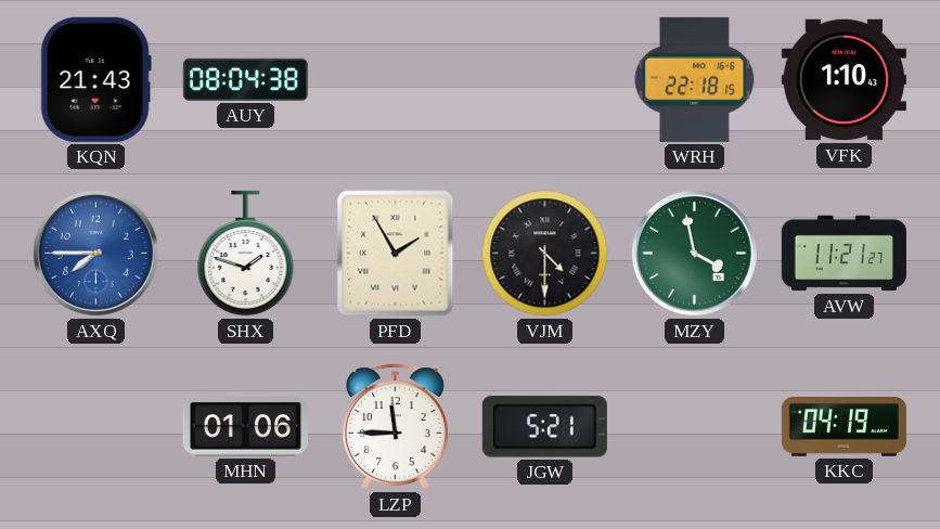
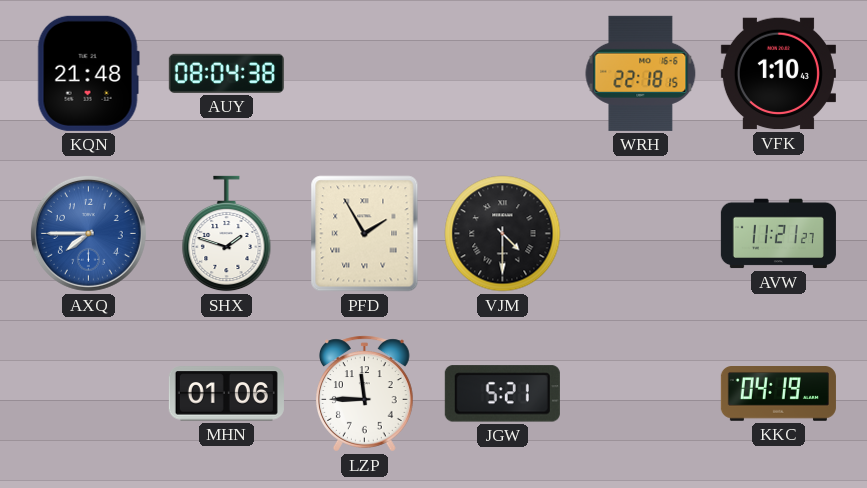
KQN: 21:43 -> 21:48
MZY: 3:58 -> none
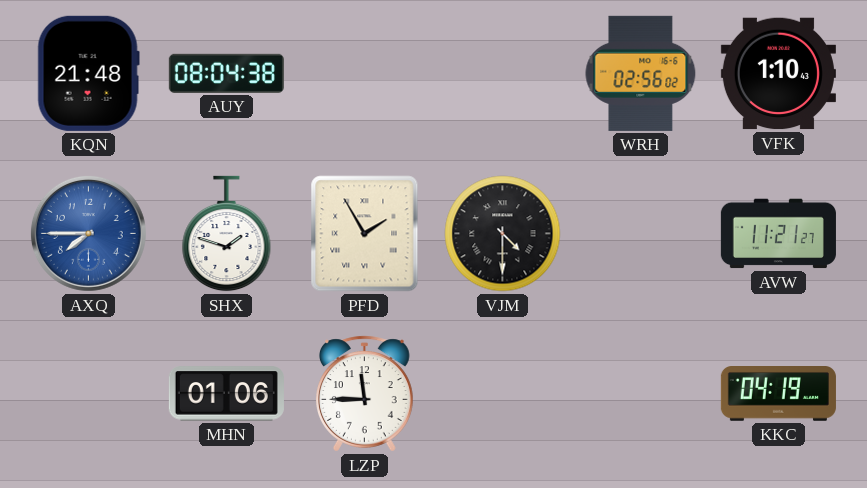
WRH: 22:18 -> 02:56
JGW: 5:21 -> none
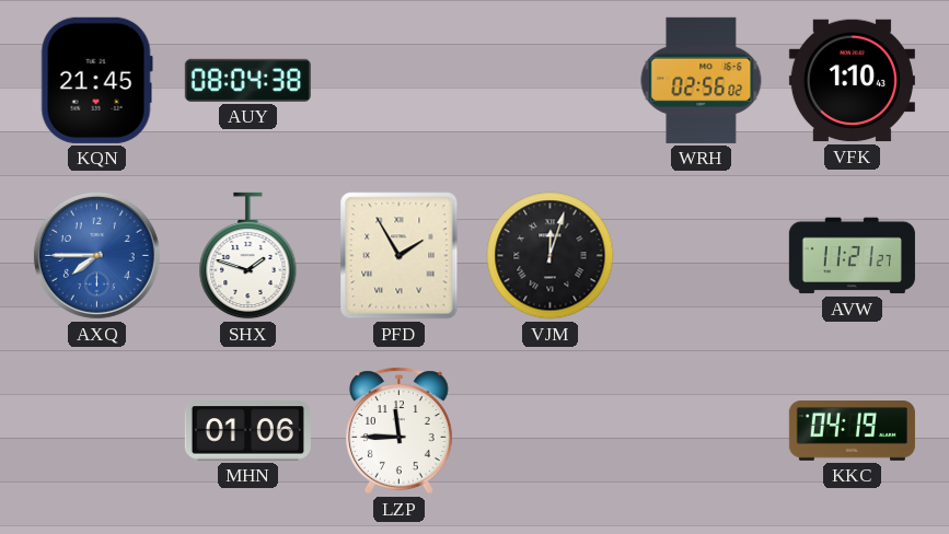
KQN: 21:48 -> 21:45
VJM: 4:30 -> 12:03
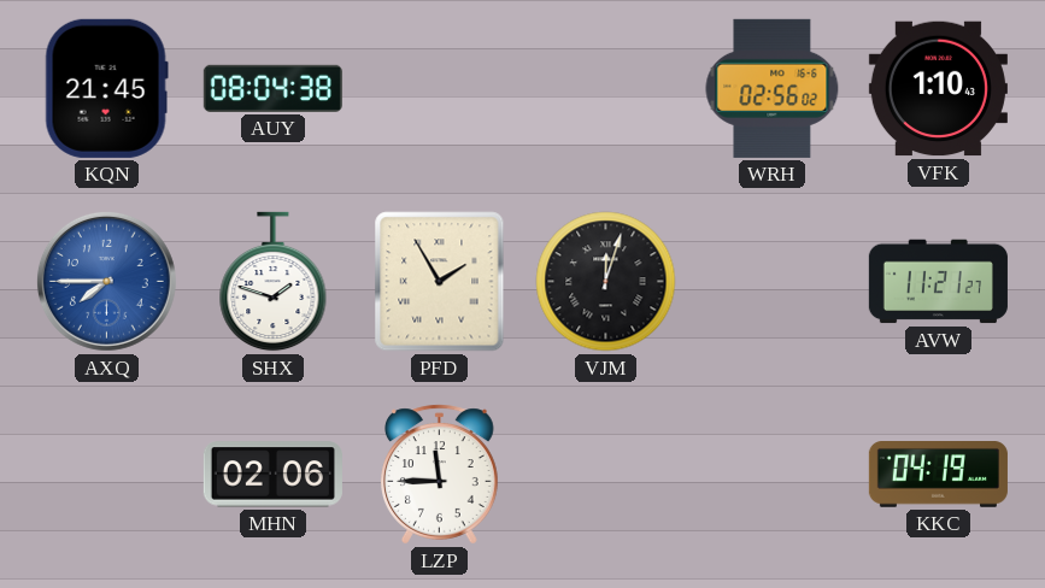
MHN: 01:06 -> 02:06
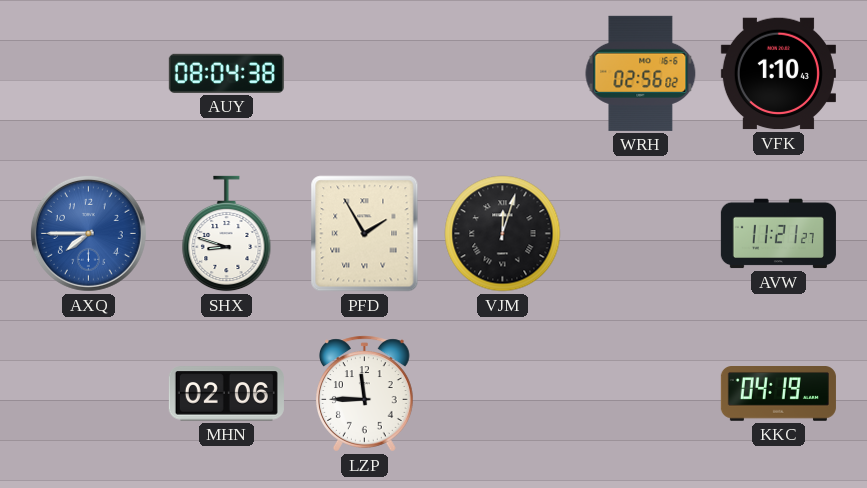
KQN: 21:45 -> none
SHX: 1:48 -> 8:48
